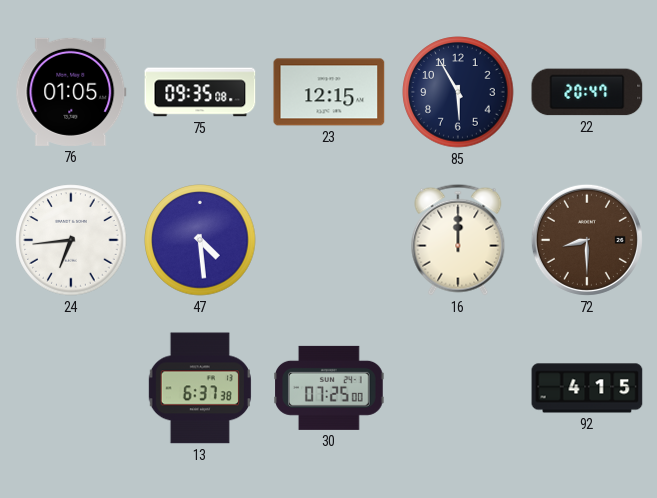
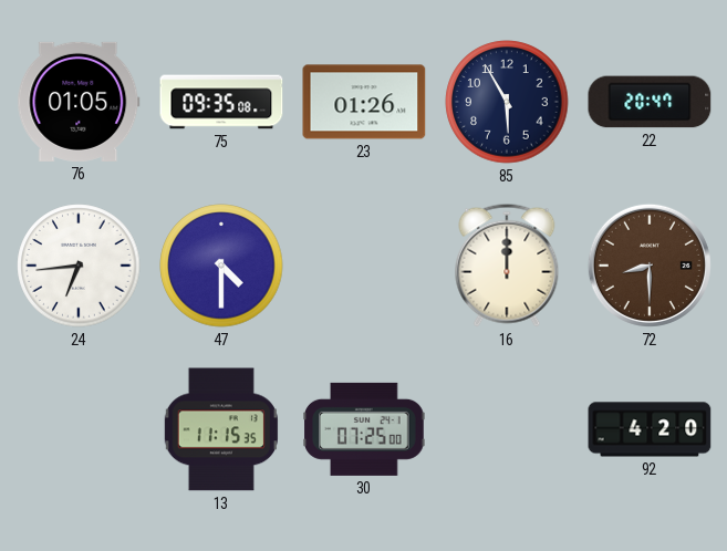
23: 12:15 -> 01:26
47: 4:29 -> 4:30
13: 6:37 -> 11:15
92: 4:15 -> 4:20
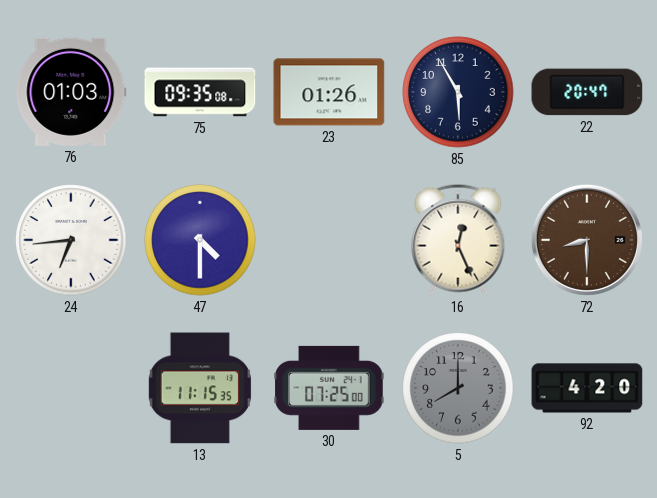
76: 01:05 -> 01:03
16: 12:00 -> 12:26
5: none -> 8:00
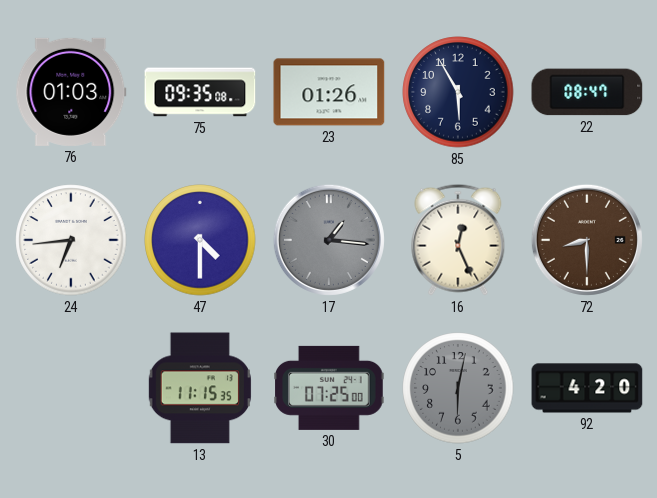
22: 20:47 -> 08:47
17: none -> 1:16
5: 8:00 -> 6:02
